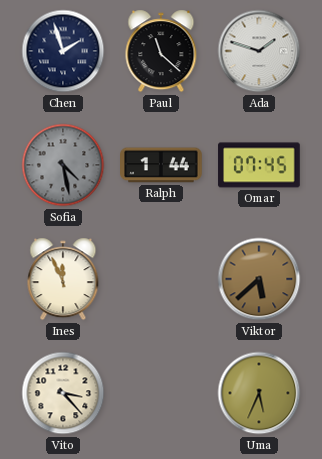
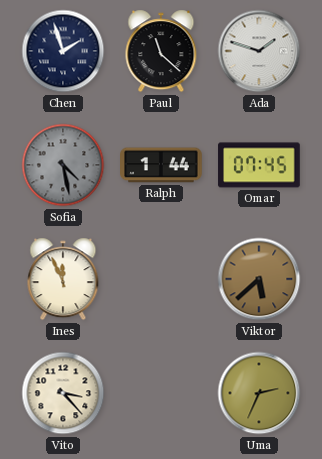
Uma: 5:34 -> 2:34
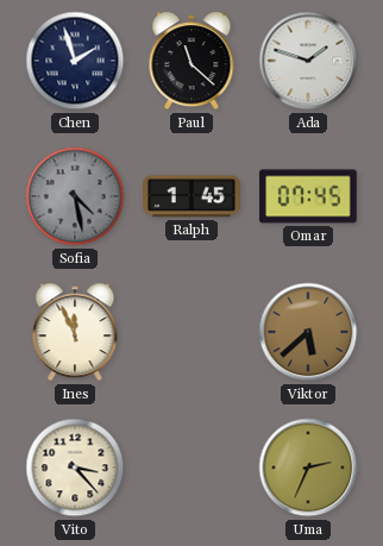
Ralph: 1:44 -> 1:45
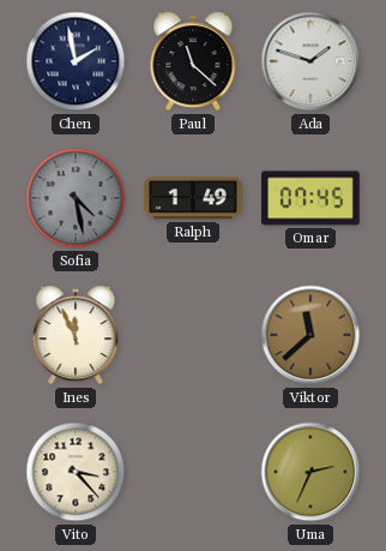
Chen: 1:57 -> 1:58
Ralph: 1:45 -> 1:49
Viktor: 5:38 -> 11:38
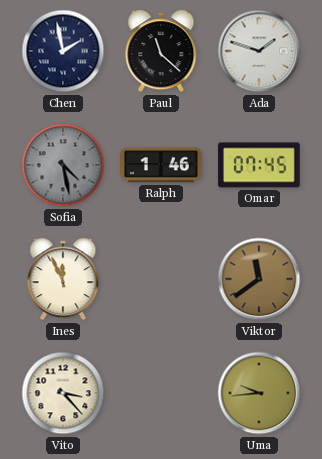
Ralph: 1:49 -> 1:46
Viktor: 11:38 -> 11:39
Uma: 2:34 -> 9:44
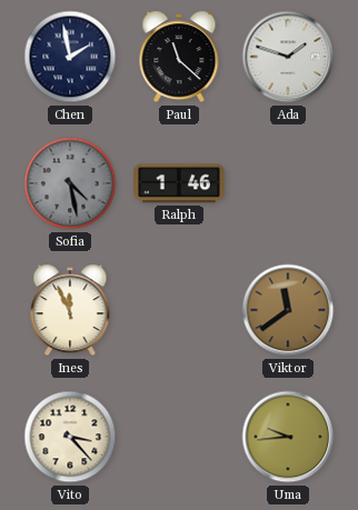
Omar: 07:45 -> none
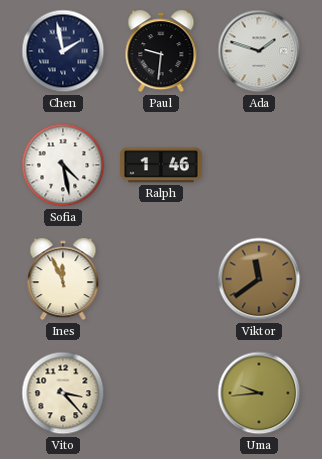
Paul: 11:22 -> 9:31
Sofia dial: grey -> white
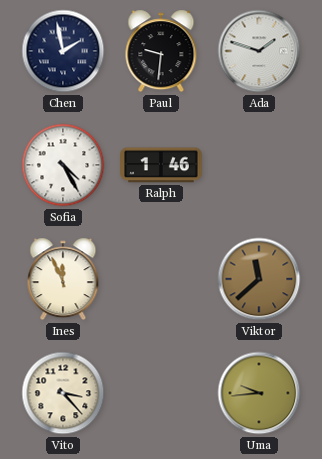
Sofia: 4:28 -> 4:25
Viktor: 11:39 -> 11:38
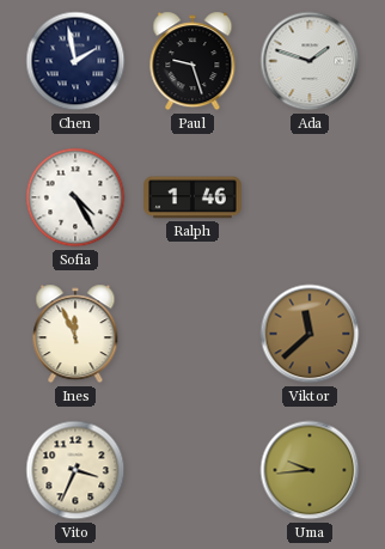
Paul: 9:31 -> 9:27
Vito: 3:23 -> 3:34
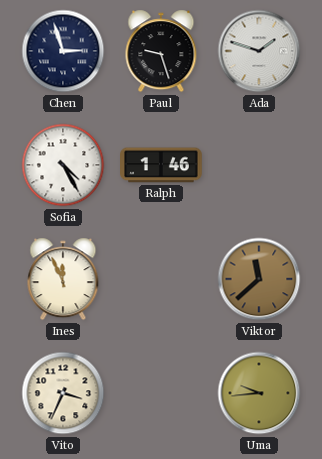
Chen: 1:58 -> 2:57
